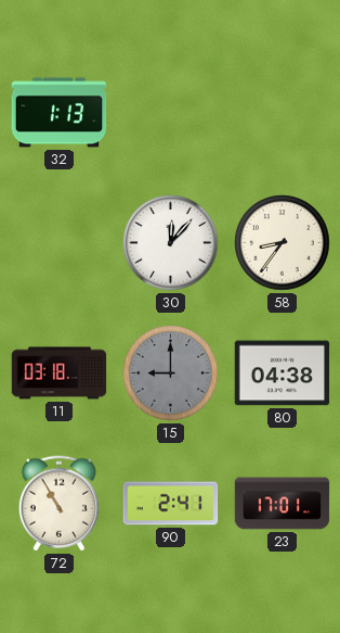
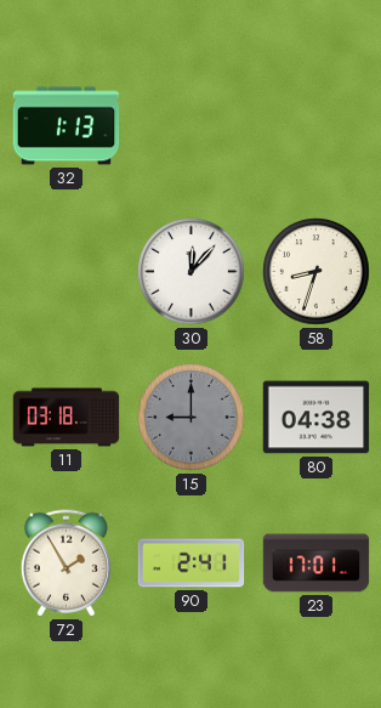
58: 8:36 -> 8:33
72: 10:55 -> 1:55
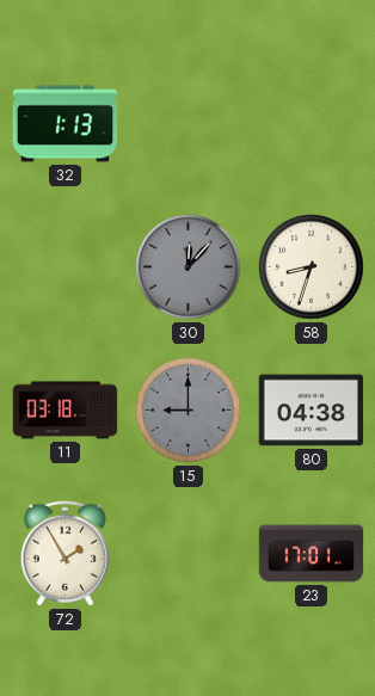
30 dial: white -> grey
90: 2:41 -> none
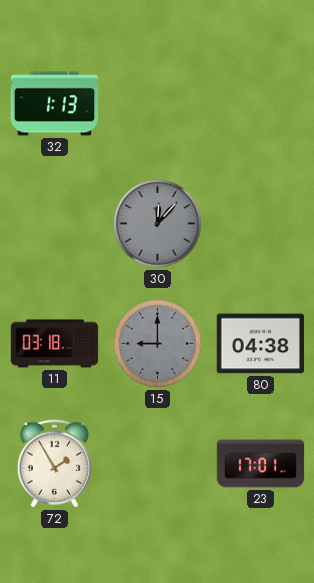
58: 8:33 -> none
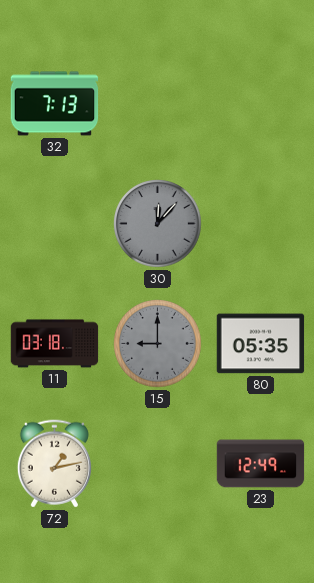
32: 1:13 -> 7:13
80: 04:38 -> 05:35
72: 1:55 -> 1:13
23: 17:01 -> 12:49
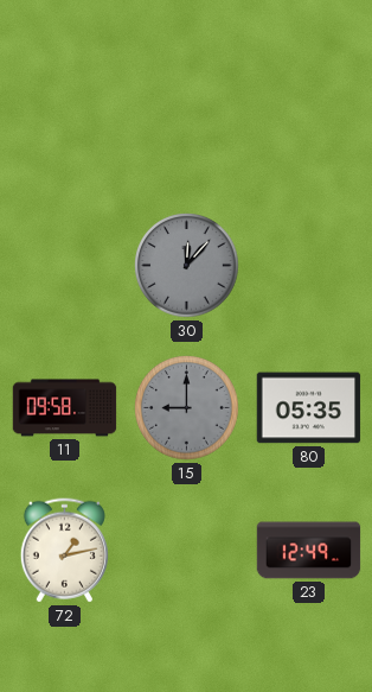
32: 7:13 -> none
11: 03:18 -> 09:58
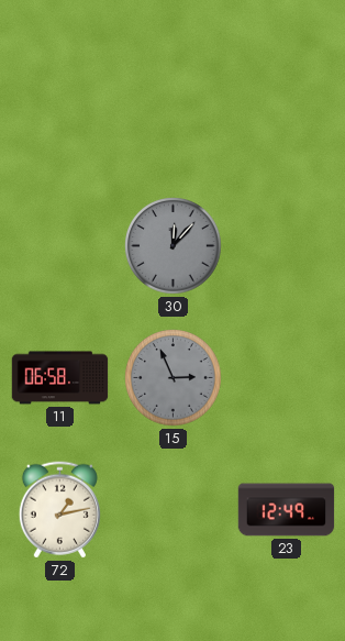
11: 09:58 -> 06:58
15: 9:00 -> 2:56
80: 05:35 -> none
